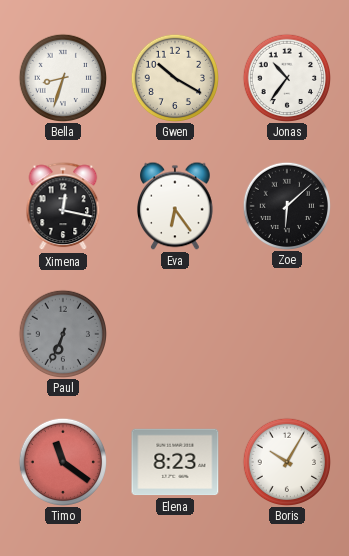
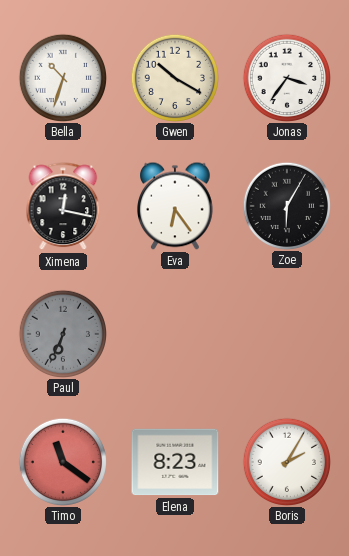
Bella: 8:33 -> 10:33
Jonas: 10:36 -> 3:36
Zoe: 6:08 -> 6:05
Boris: 10:05 -> 2:05
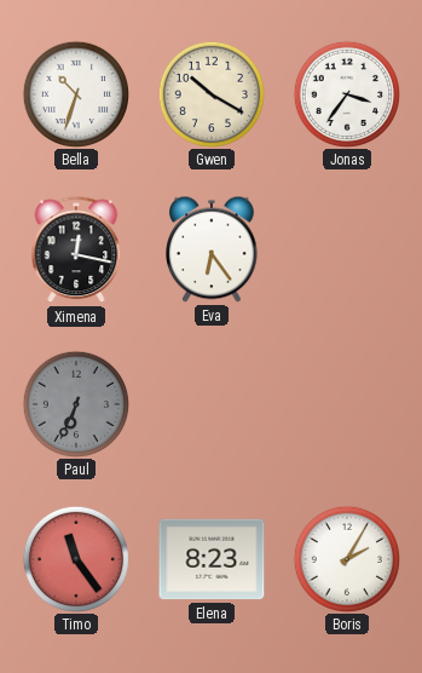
Zoe: 6:05 -> none
Timo: 11:21 -> 11:24
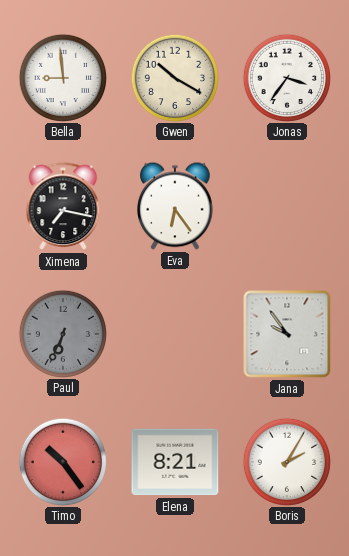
Bella: 10:33 -> 8:59
Ximena: 12:17 -> 7:17
Jana: none -> 9:54
Timo: 11:24 -> 10:24
Elena: 8:23 -> 8:21
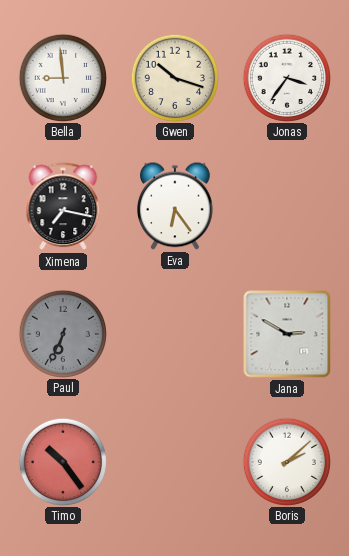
Gwen: 10:20 -> 10:18
Jana: 9:54 -> 2:50
Elena: 8:21 -> none
Boris: 2:05 -> 2:08
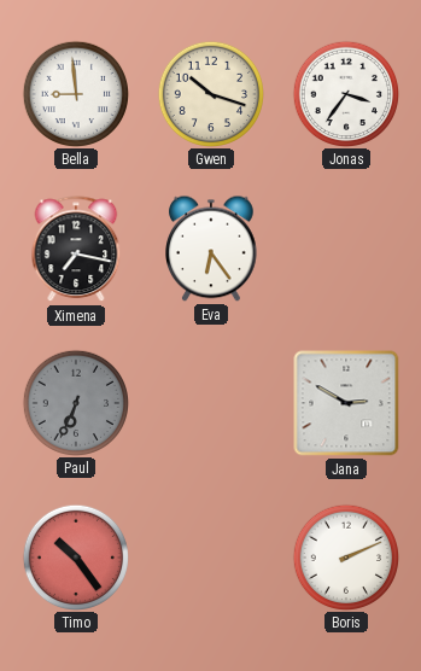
Boris: 2:08 -> 2:11
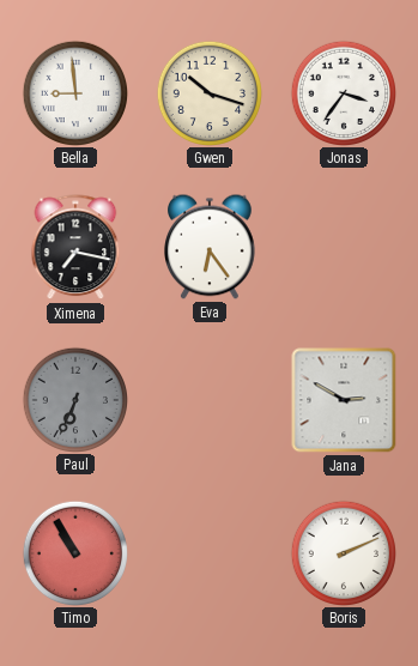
Timo: 10:24 -> 10:55
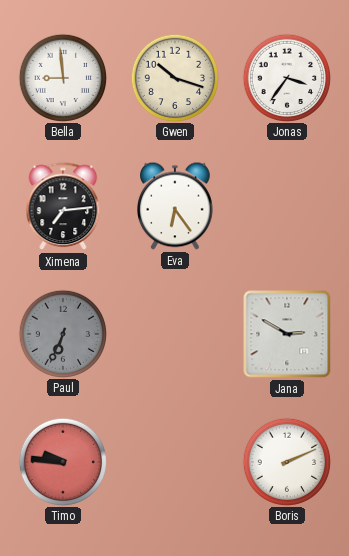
Ximena: 7:17 -> 7:14
Timo: 10:55 -> 9:46
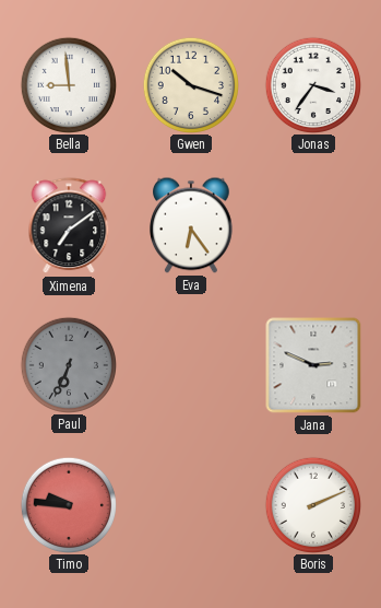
Ximena: 7:14 -> 7:09
Jana: 2:50 -> 2:49
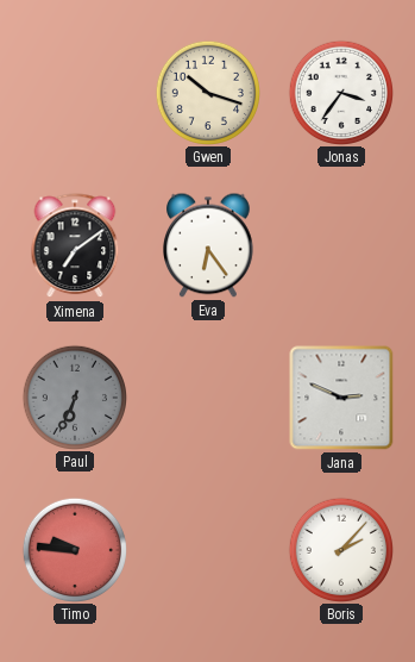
Bella: 8:59 -> none
Boris: 2:11 -> 2:07
